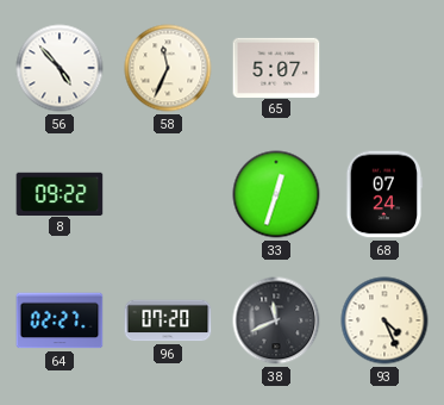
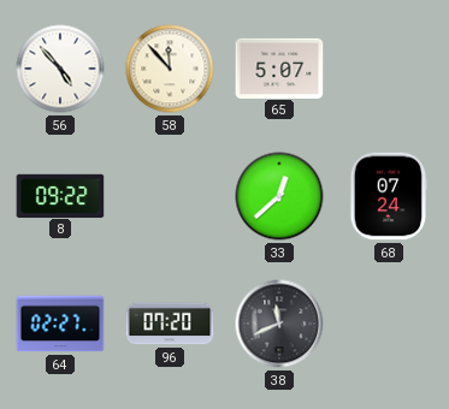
58: 11:34 -> 11:53
33: 12:33 -> 12:38
93: 4:26 -> none
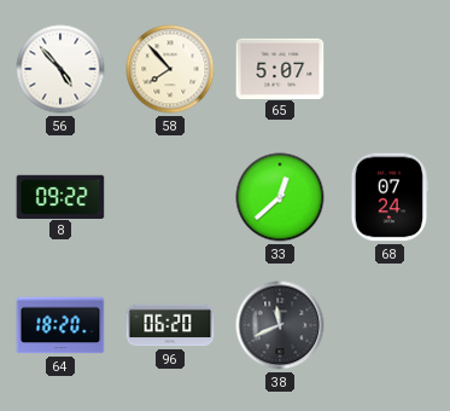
58: 11:53 -> 7:53
64: 02:27 -> 18:20
96: 07:20 -> 06:20
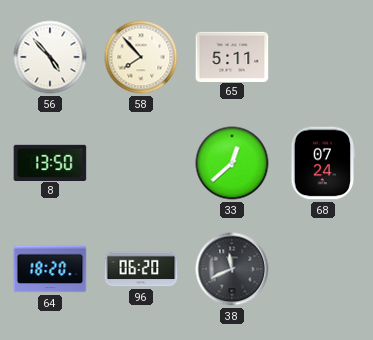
65: 5:07 -> 5:11
8: 09:22 -> 13:50
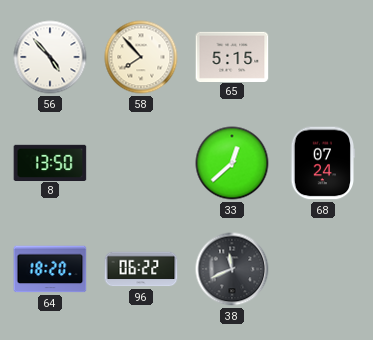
65: 5:11 -> 5:15
96: 06:20 -> 06:22
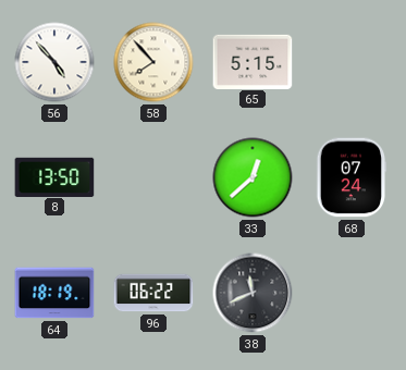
64: 18:20 -> 18:19
